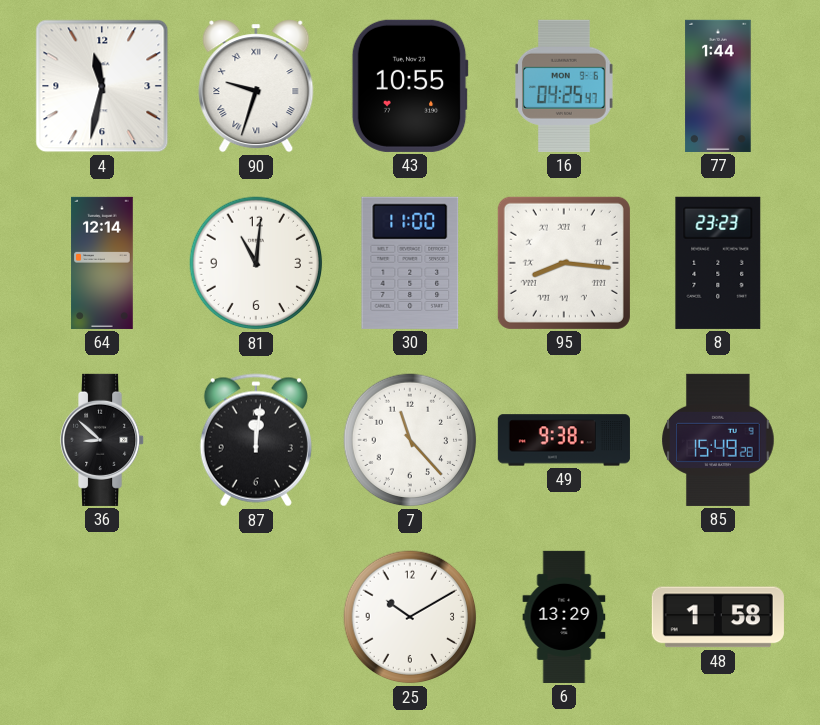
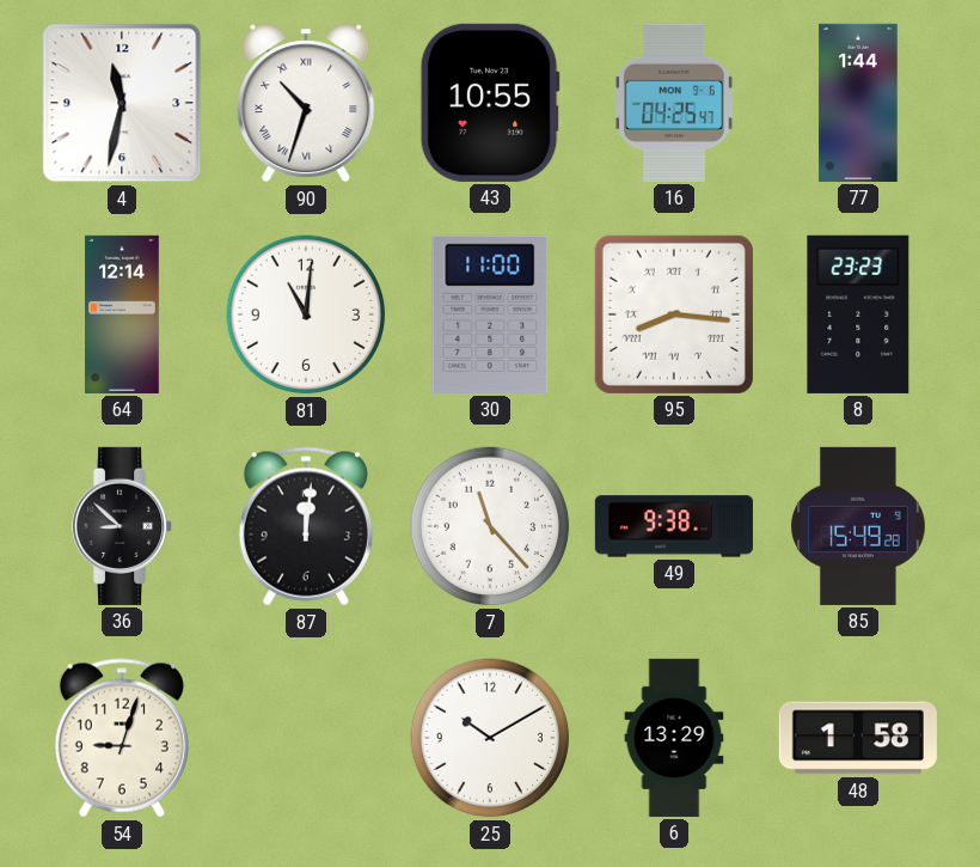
90: 9:33 -> 10:33
54: none -> 9:03
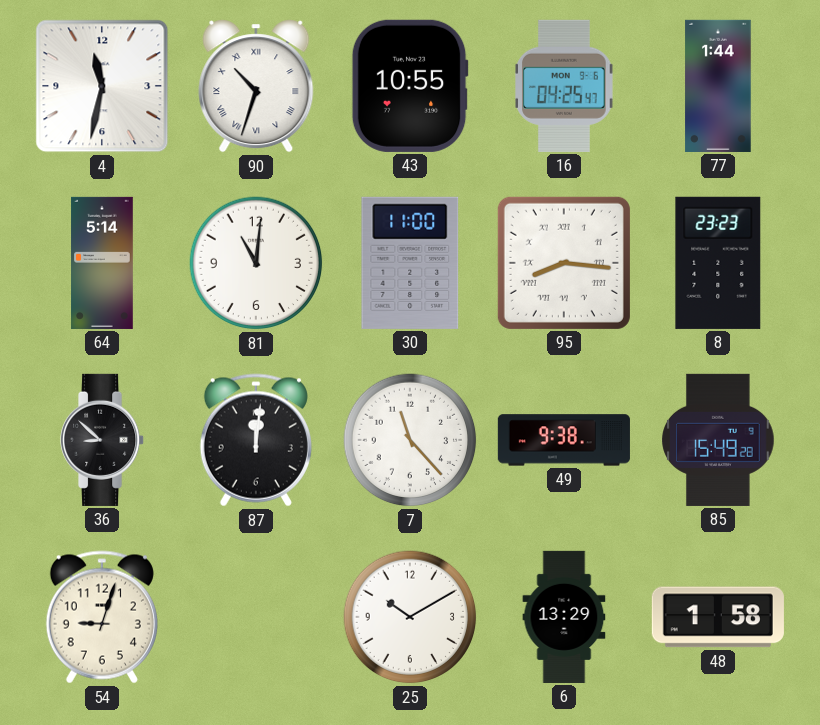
64: 12:14 -> 5:14
